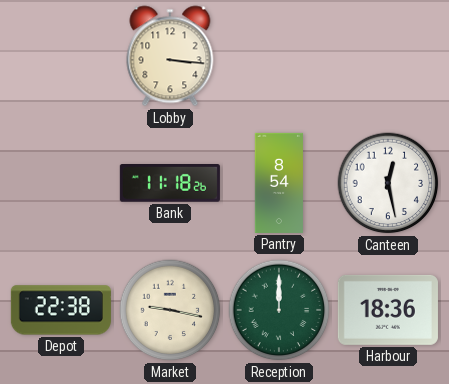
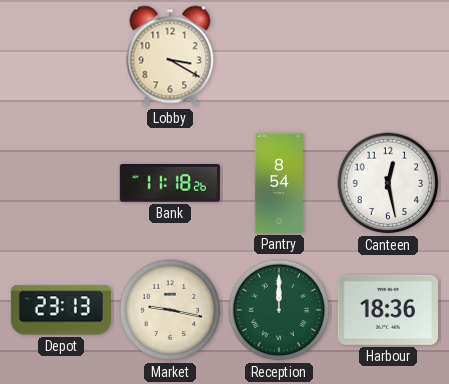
Lobby: 3:16 -> 3:20
Depot: 22:38 -> 23:13
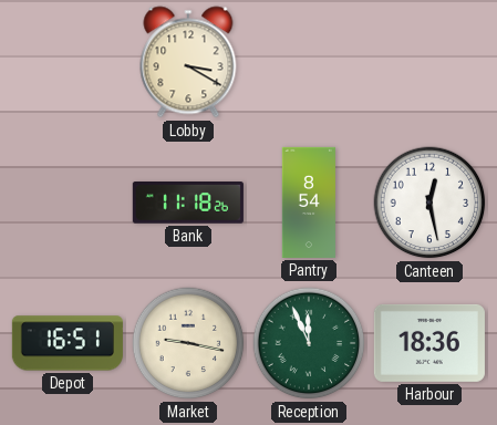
Depot: 23:13 -> 16:51
Reception: 12:00 -> 11:56
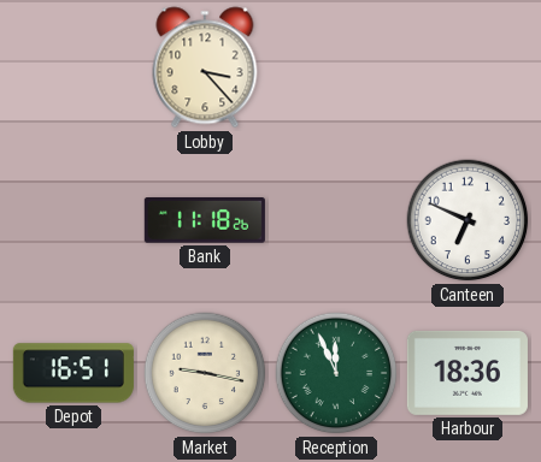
Lobby: 3:20 -> 3:23
Pantry: 8:54 -> none
Canteen: 12:28 -> 6:49
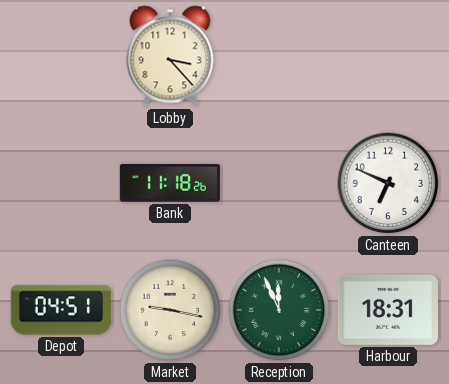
Depot: 16:51 -> 04:51
Harbour: 18:36 -> 18:31
